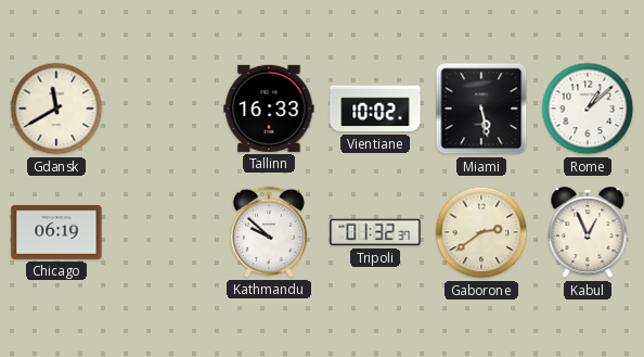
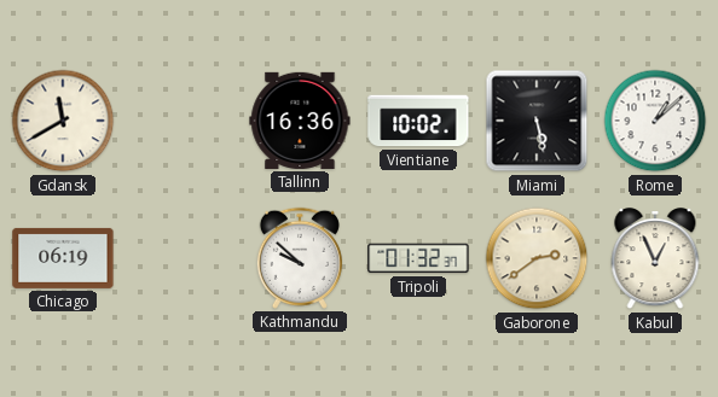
Tallinn: 16:33 -> 16:36
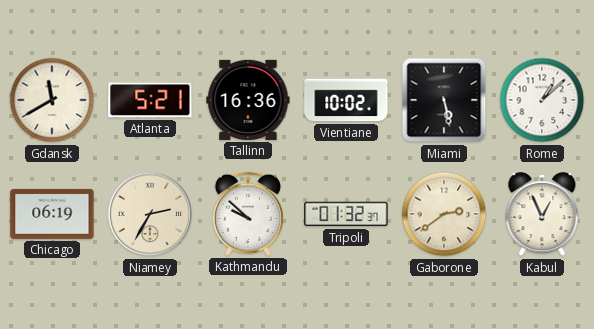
Atlanta: none -> 5:21
Niamey: none -> 2:35
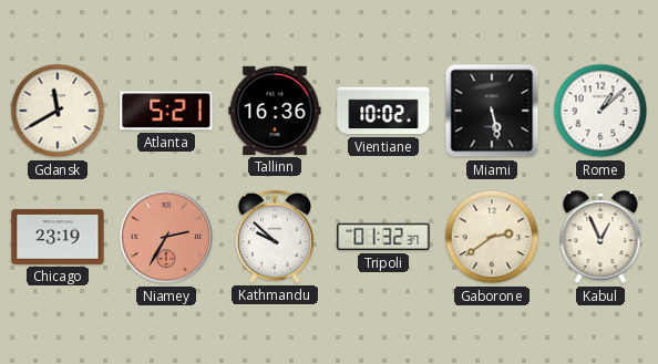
Chicago: 06:19 -> 23:19
Niamey dial: cream -> salmon
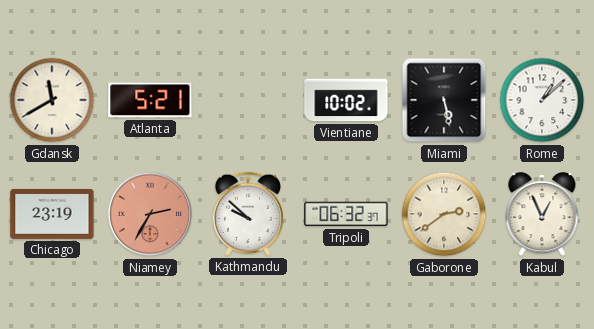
Tallinn: 16:36 -> none
Tripoli: 01:32 -> 06:32
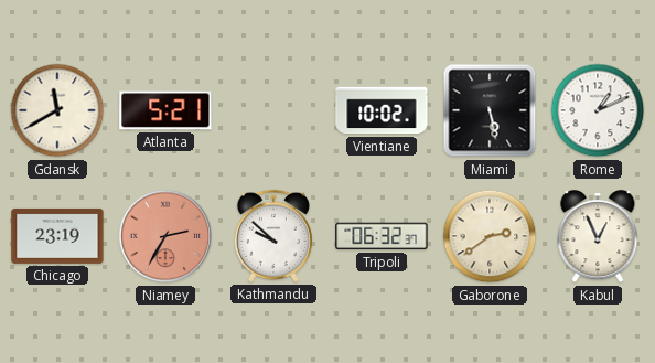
Rome: 1:08 -> 1:11
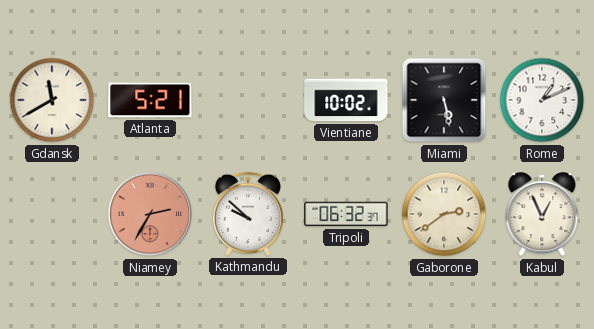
Chicago: 23:19 -> none
